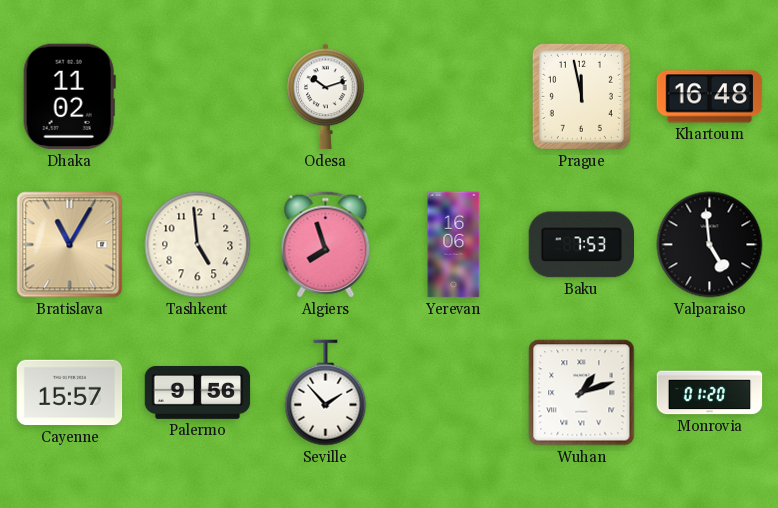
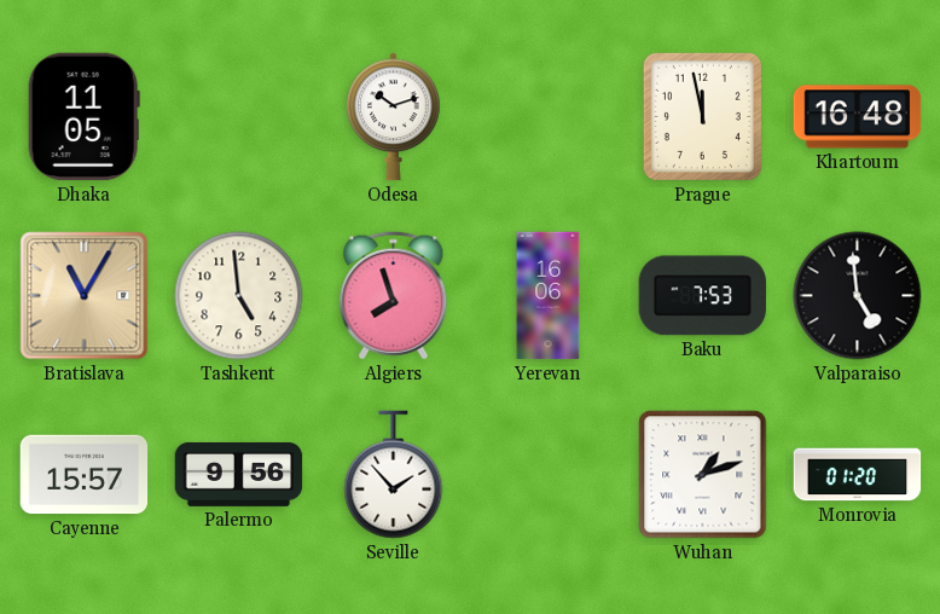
Dhaka: 11:02 -> 11:05
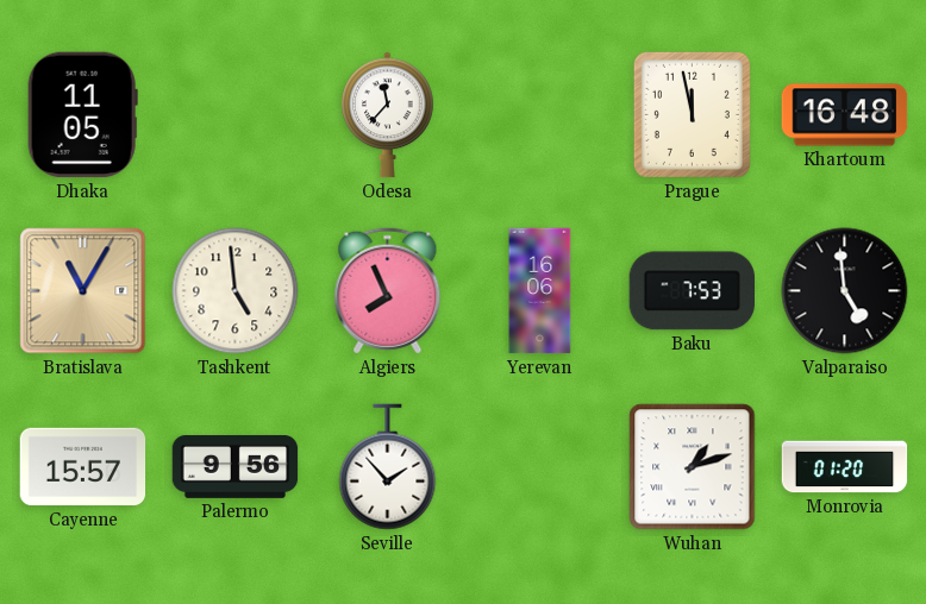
Odesa: 10:12 -> 11:37
Algiers: 7:57 -> 7:56
